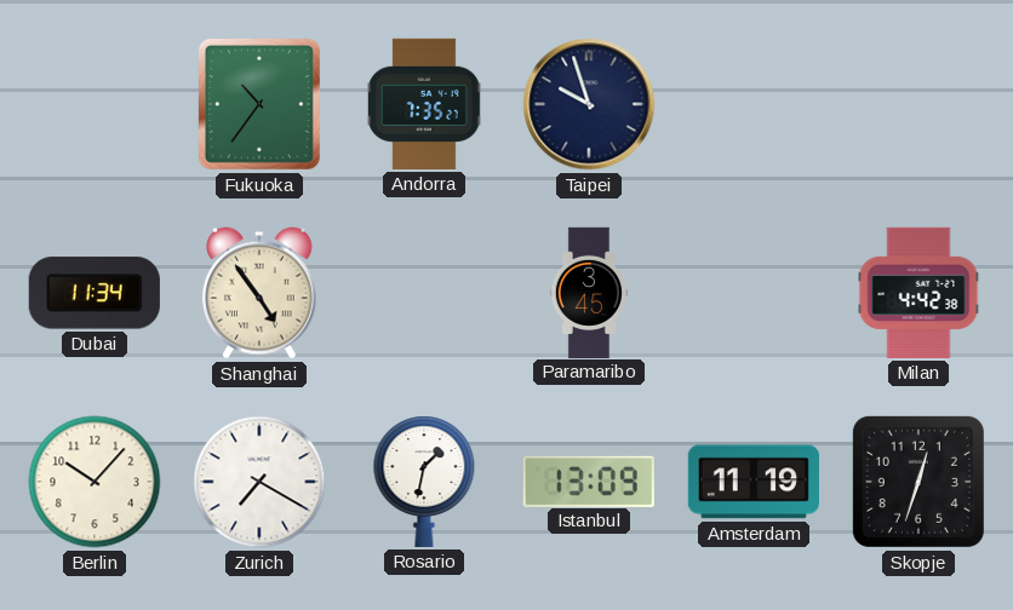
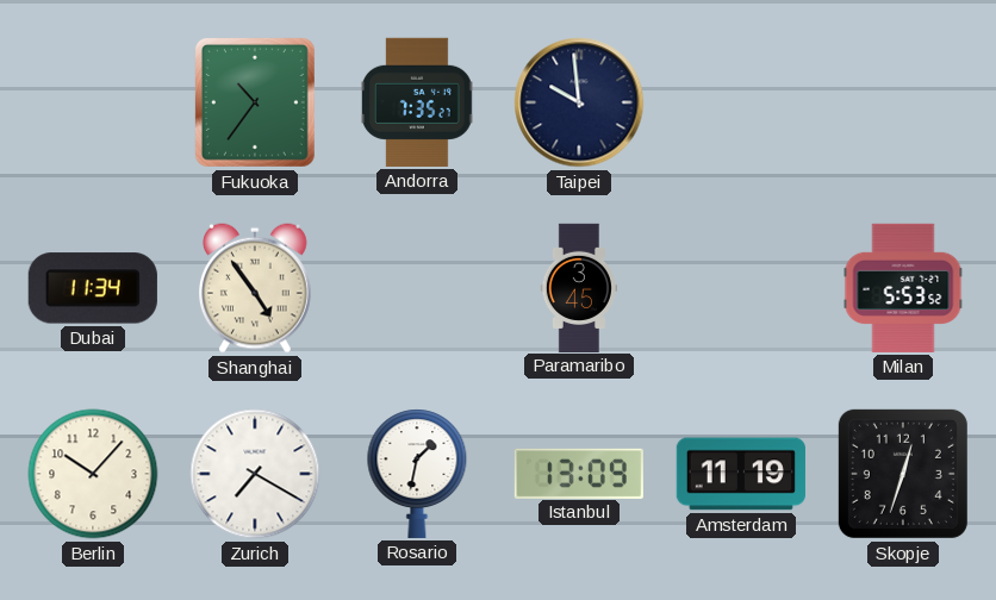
Taipei: 9:57 -> 9:59
Milan: 4:42 -> 5:53
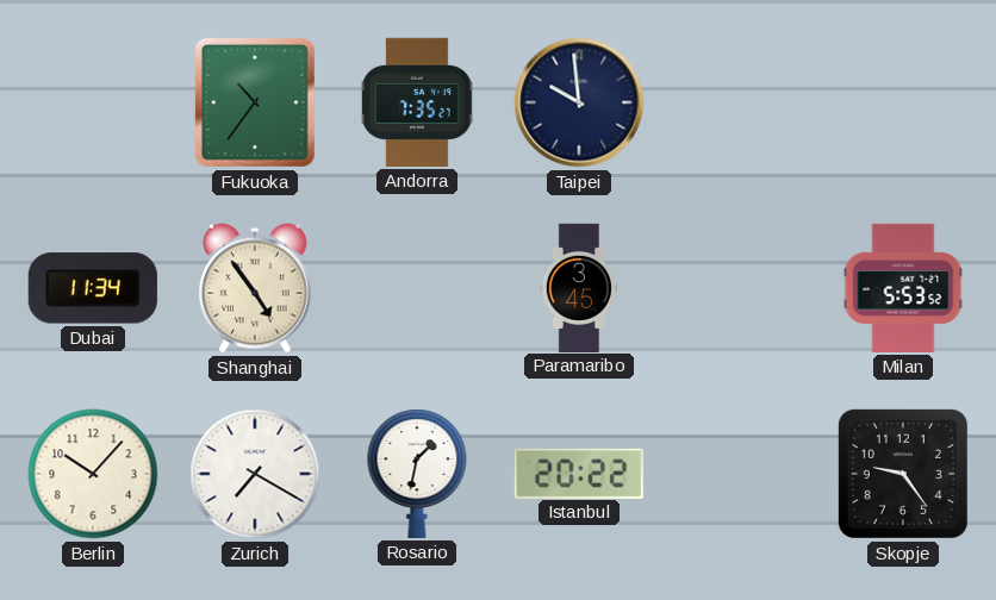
Istanbul: 13:09 -> 20:22
Amsterdam: 11:19 -> none
Skopje: 12:33 -> 9:24
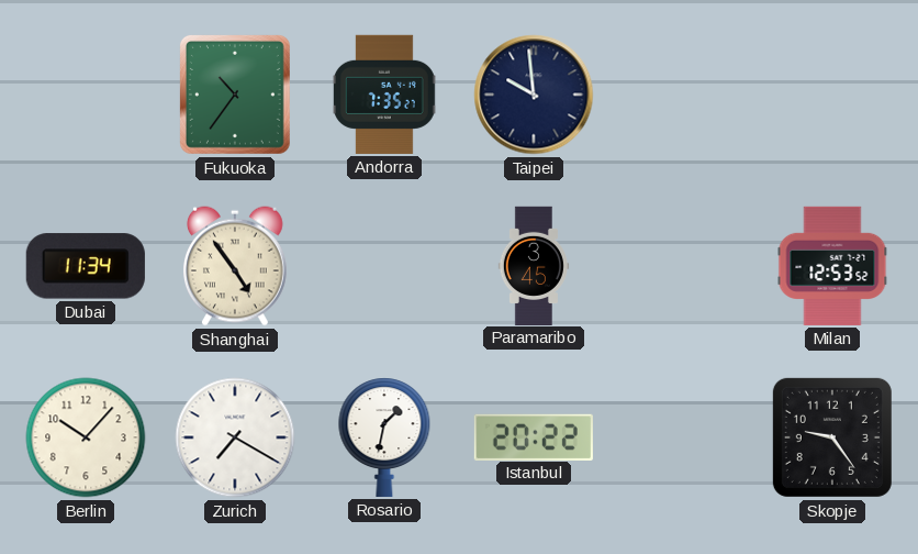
Milan: 5:53 -> 12:53
